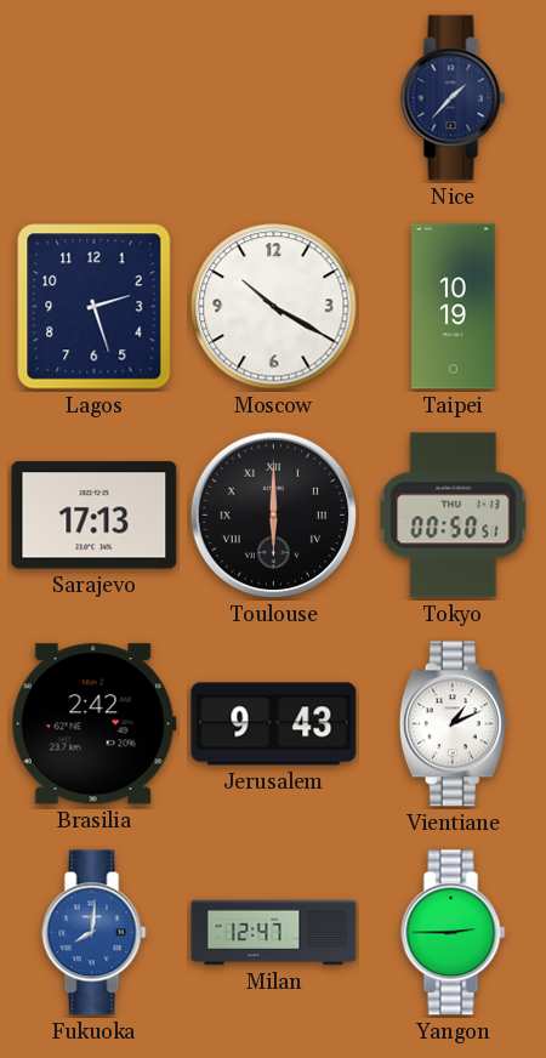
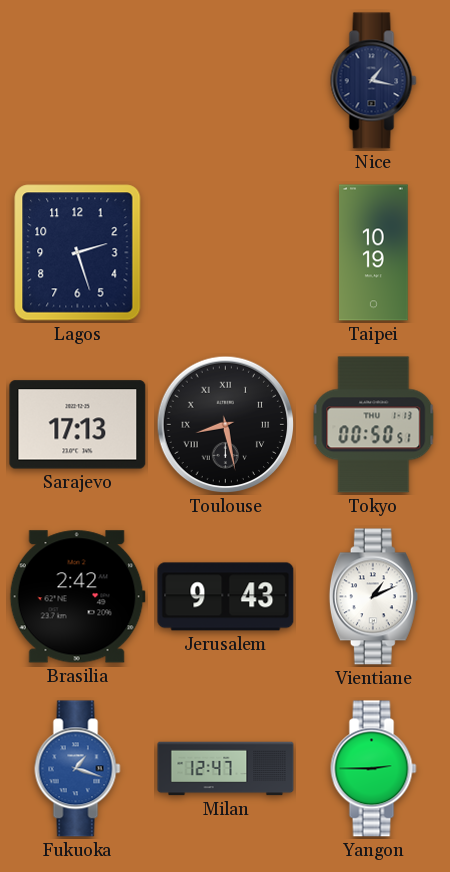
Nice: 1:37 -> 1:17
Moscow: 10:20 -> none
Toulouse: 6:00 -> 8:28
Fukuoka: 8:01 -> 1:18
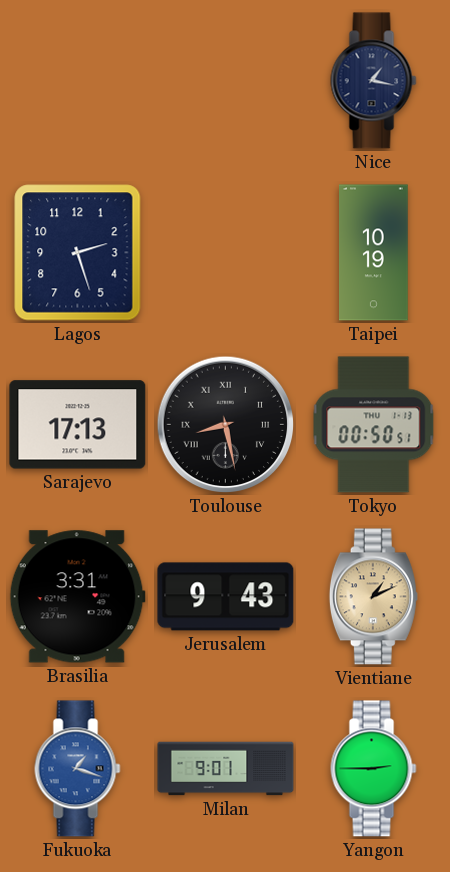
Brasilia: 2:42 -> 3:31
Vientiane dial: white -> champagne
Milan: 12:47 -> 9:01
